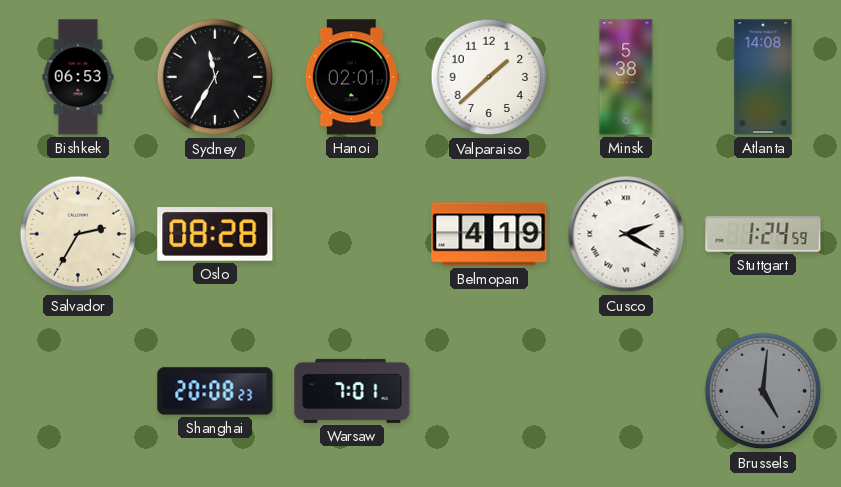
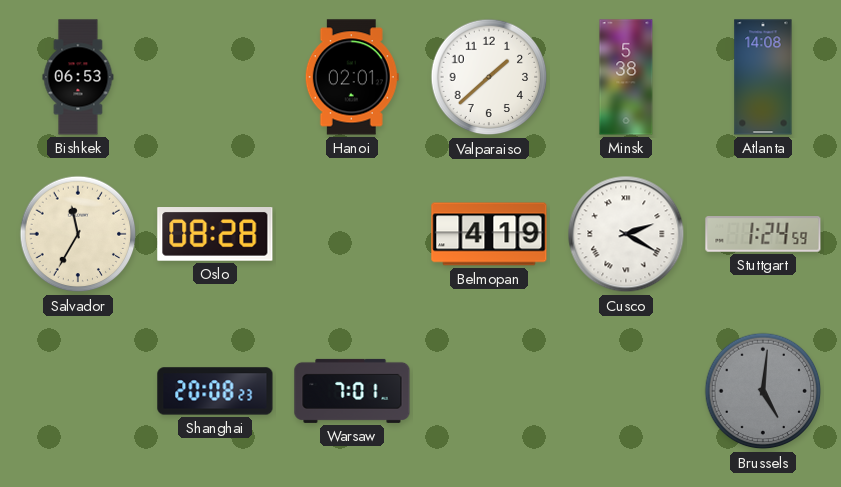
Sydney: 11:35 -> none
Salvador: 2:35 -> 11:35
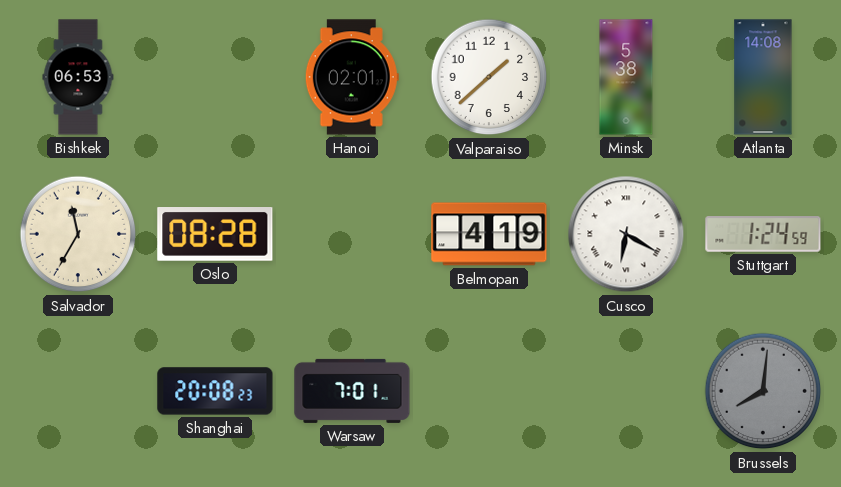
Cusco: 2:20 -> 6:20
Brussels: 5:01 -> 8:01
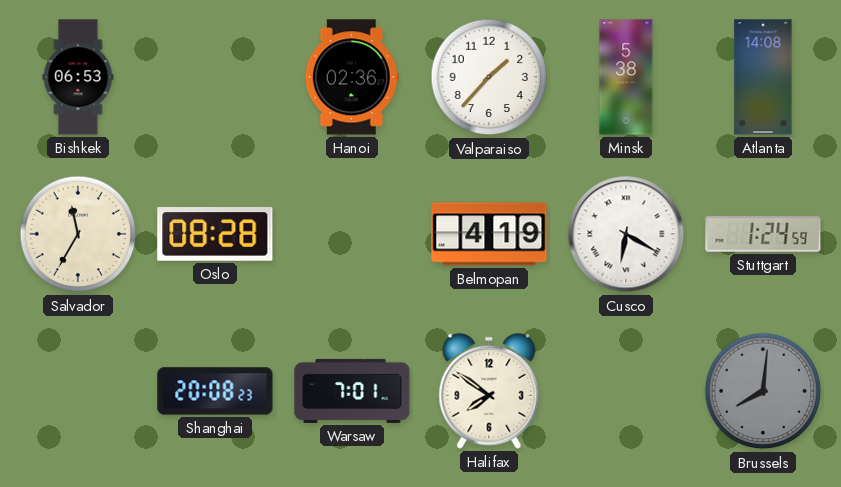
Hanoi: 02:01 -> 02:36
Valparaiso: 1:38 -> 1:37
Halifax: none -> 7:51
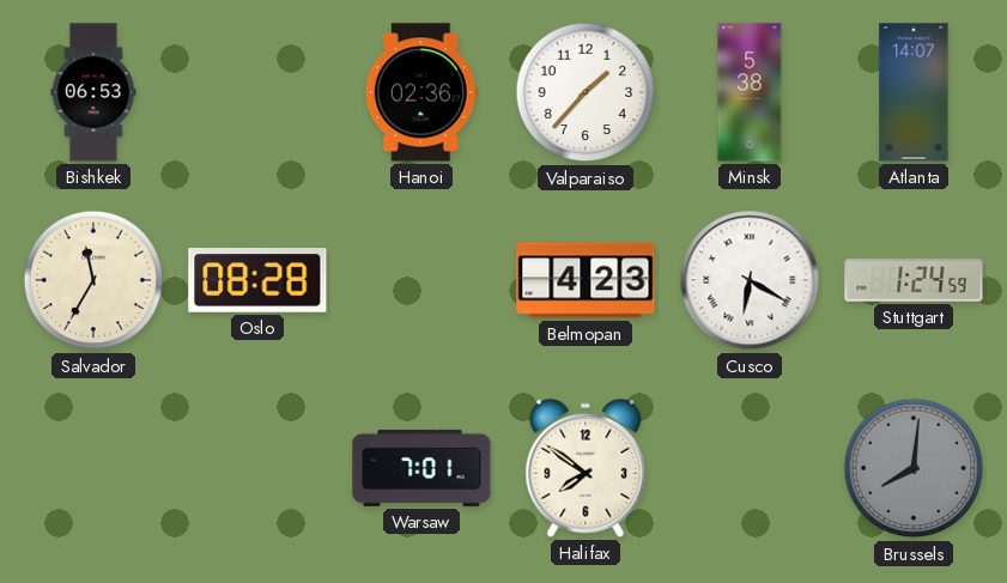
Atlanta: 14:08 -> 14:07
Belmopan: 4:19 -> 4:23
Shanghai: 20:08 -> none
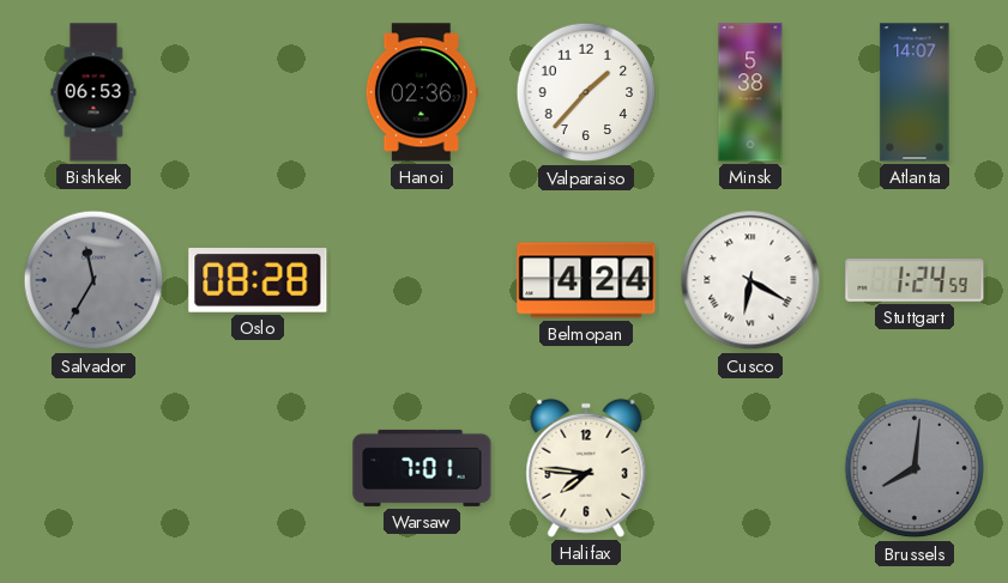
Salvador dial: cream -> grey
Belmopan: 4:23 -> 4:24
Halifax: 7:51 -> 7:46
